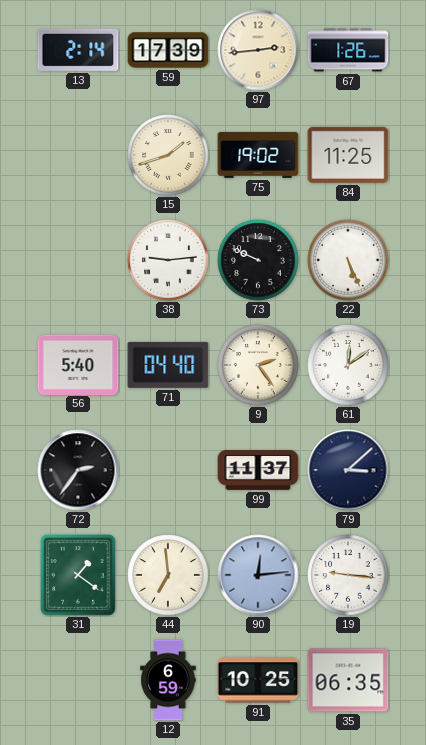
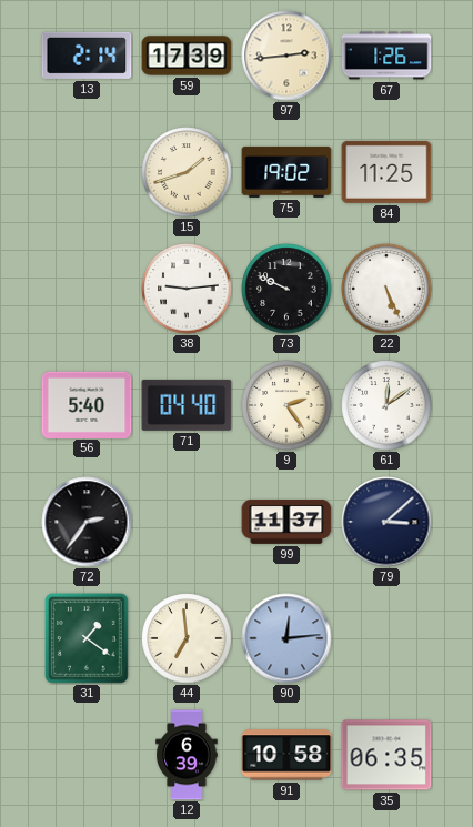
19: 9:16 -> none
12: 6:59 -> 6:39
91: 10:25 -> 10:58
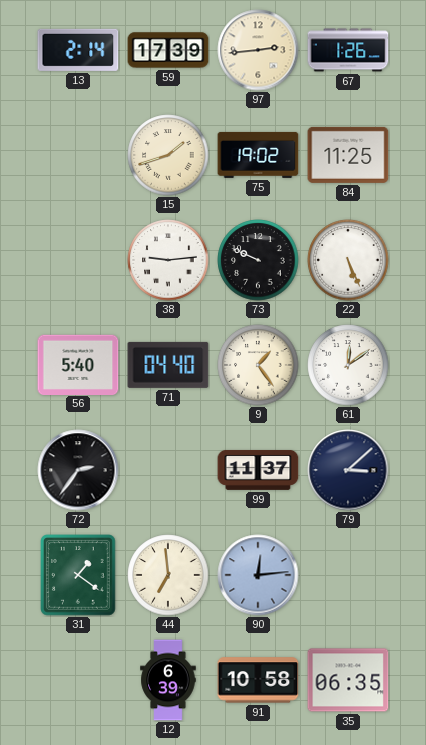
9: 2:24 -> 1:24
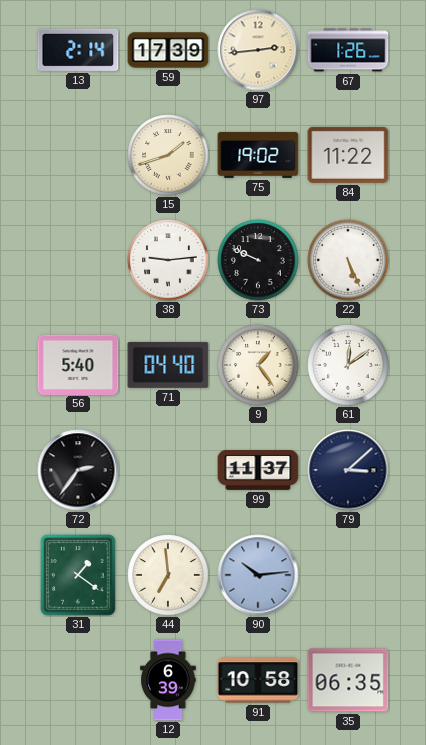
84: 11:25 -> 11:22
90: 12:14 -> 10:14
